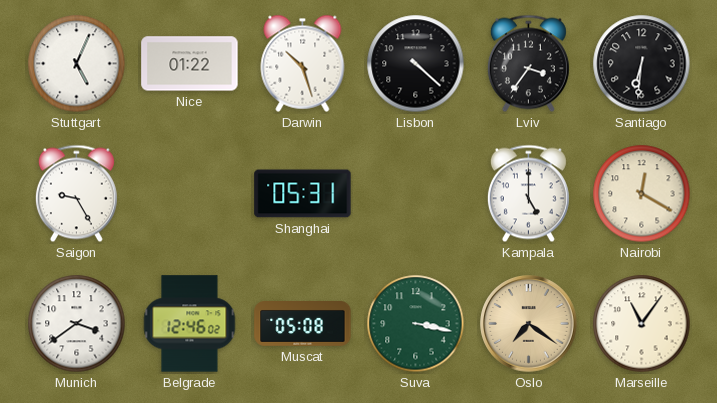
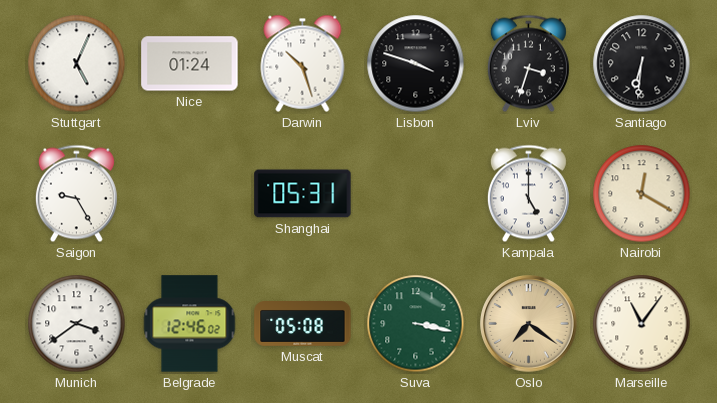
Nice: 01:22 -> 01:24
Lisbon: 4:22 -> 3:48
Lviv: 3:36 -> 3:33
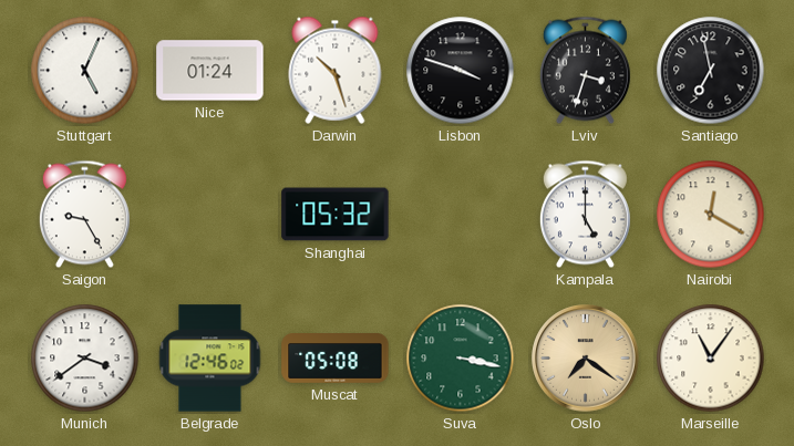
Santiago: 6:31 -> 6:58
Shanghai: 05:31 -> 05:32
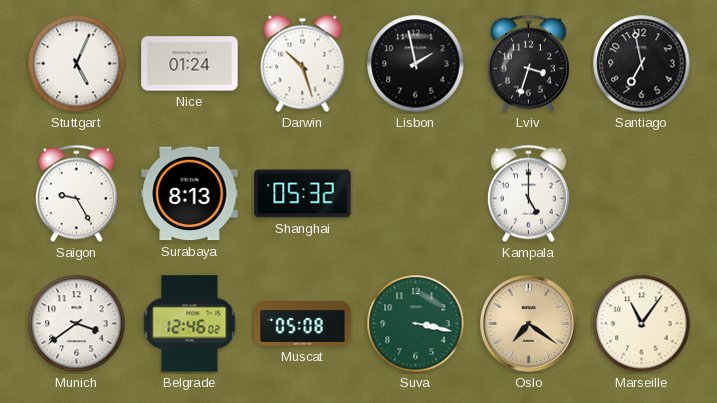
Lisbon: 3:48 -> 1:58
Surabaya: none -> 8:13
Nairobi: 12:20 -> none
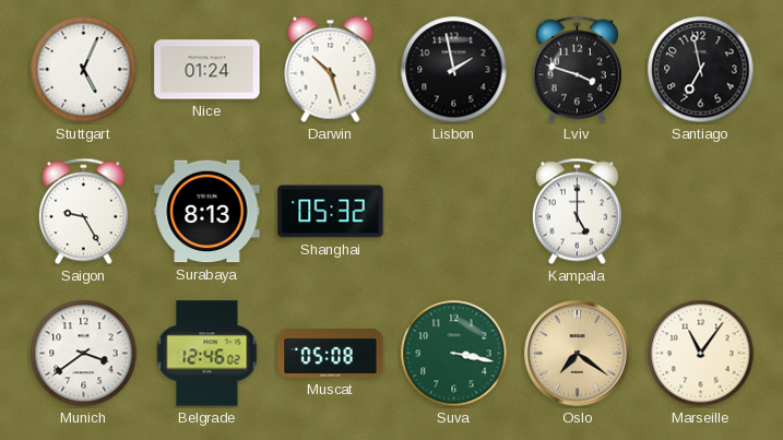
Lviv: 3:33 -> 3:48
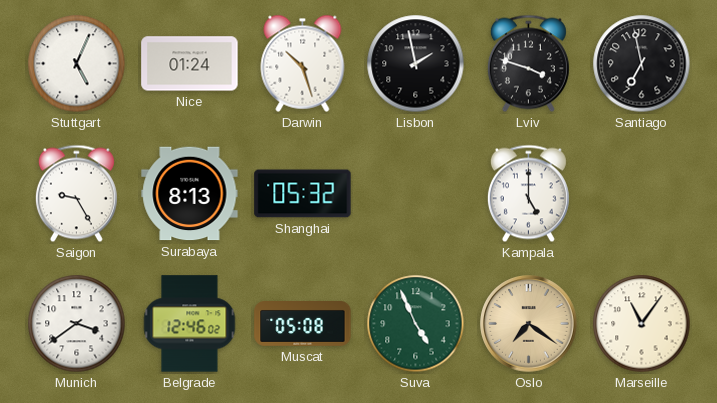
Suva: 3:17 -> 4:56
